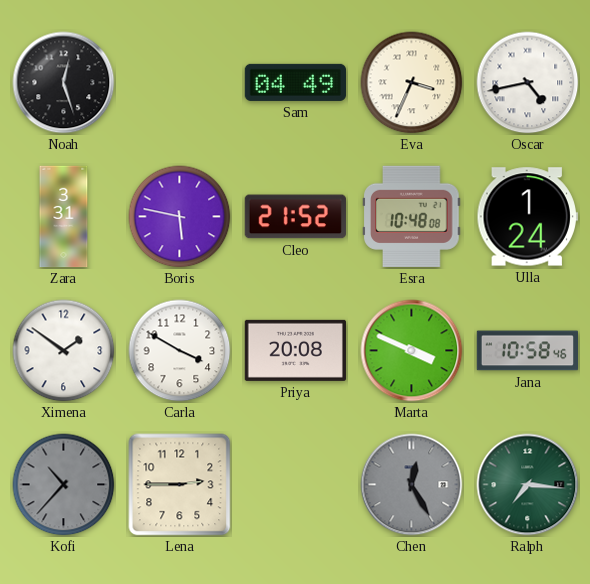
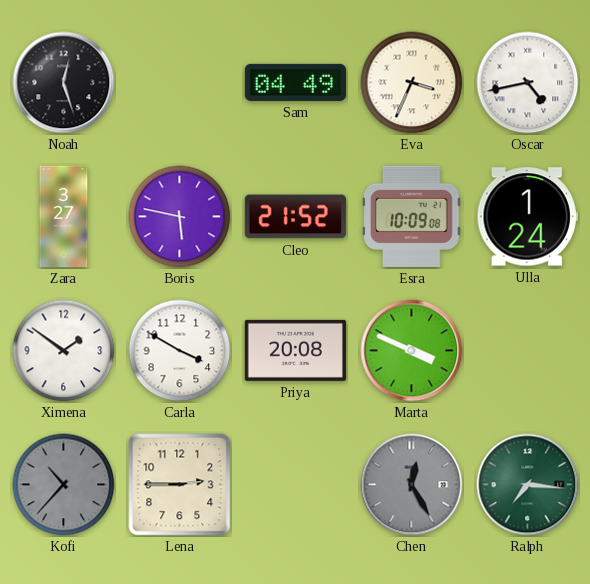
Zara: 3:31 -> 3:27
Esra: 10:48 -> 10:09
Jana: 10:58 -> none
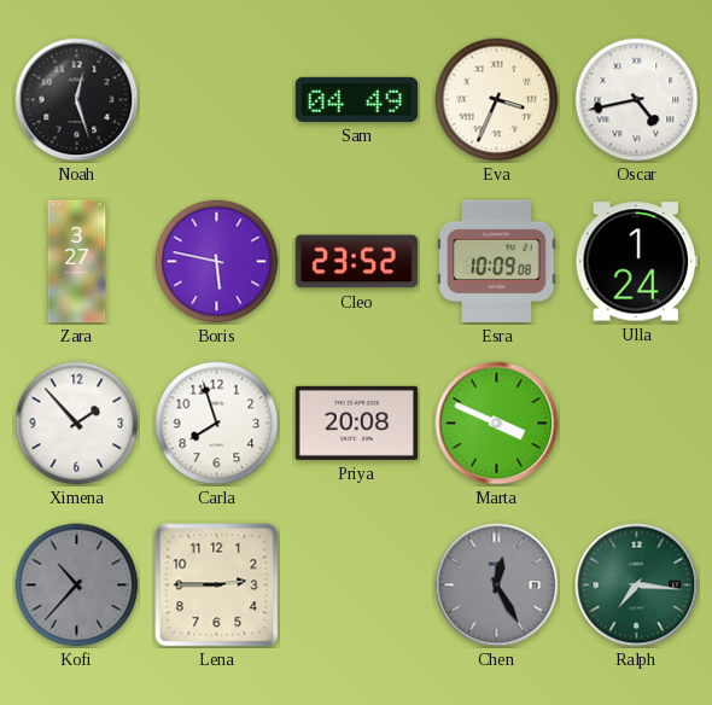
Cleo: 21:52 -> 23:52
Ximena: 1:51 -> 1:53
Carla: 3:50 -> 7:57
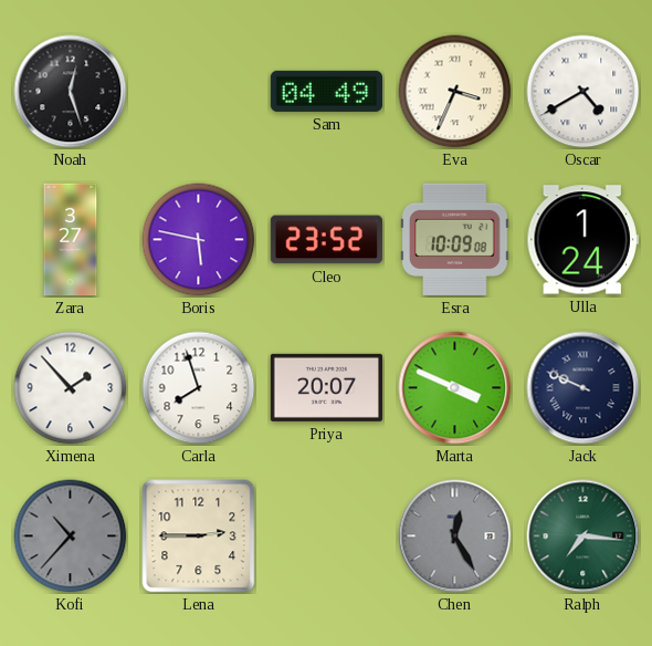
Oscar: 4:43 -> 4:40
Priya: 20:08 -> 20:07
Jack: none -> 9:49
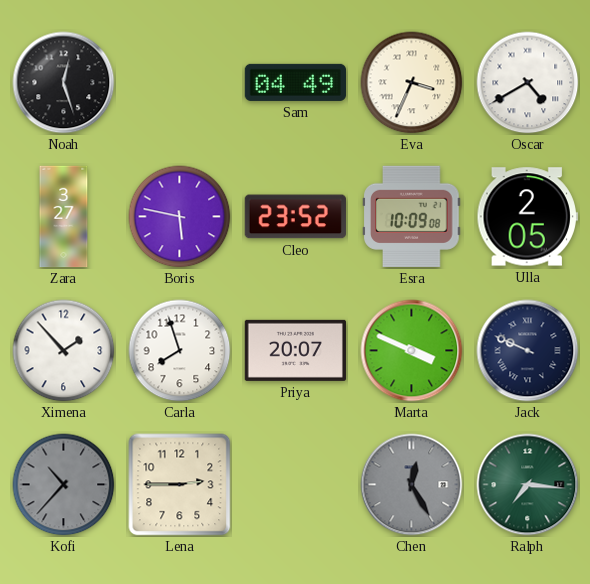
Ulla: 1:24 -> 2:05
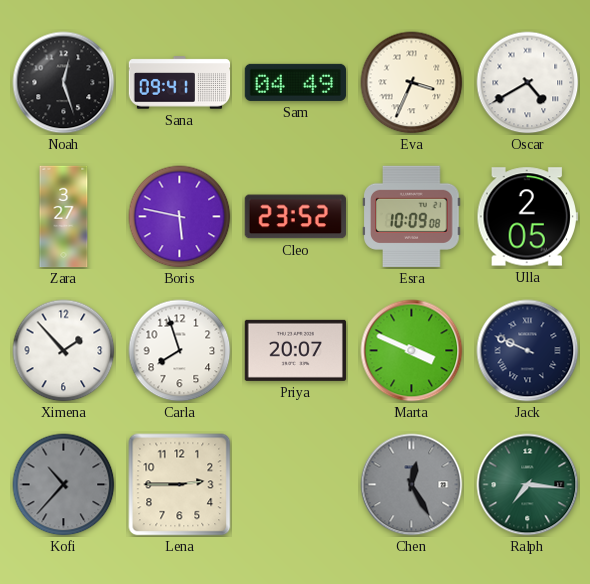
Sana: none -> 09:41
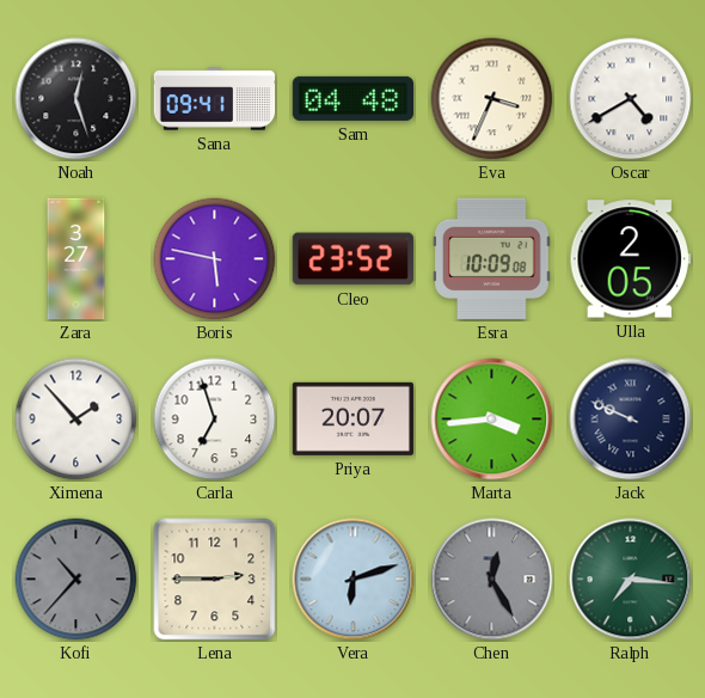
Sam: 04:49 -> 04:48
Carla: 7:57 -> 6:57
Marta: 3:49 -> 3:44
Vera: none -> 6:12
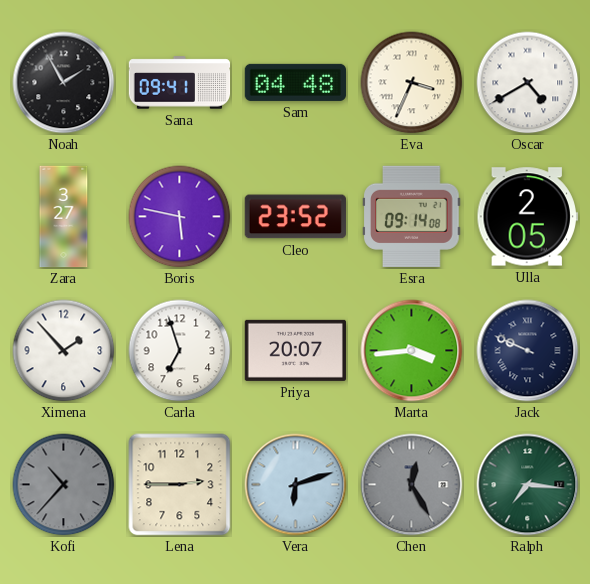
Noah: 12:27 -> 1:55
Esra: 10:09 -> 09:14
